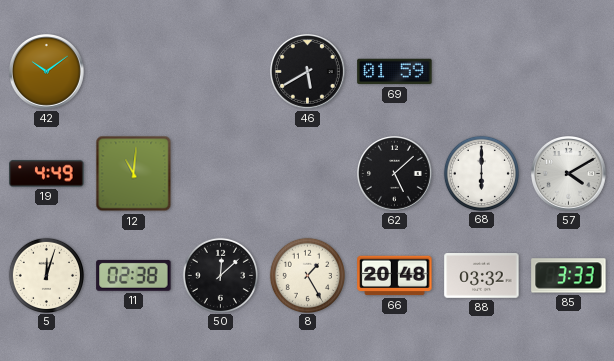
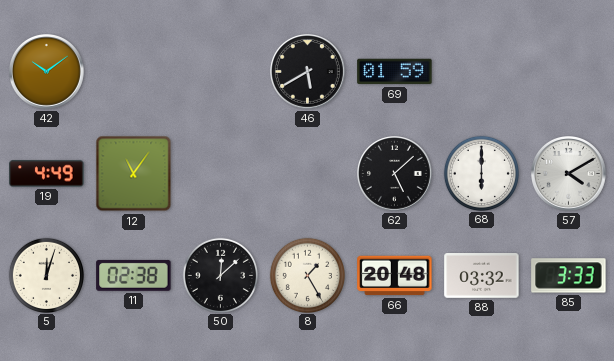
12: 11:01 -> 11:06
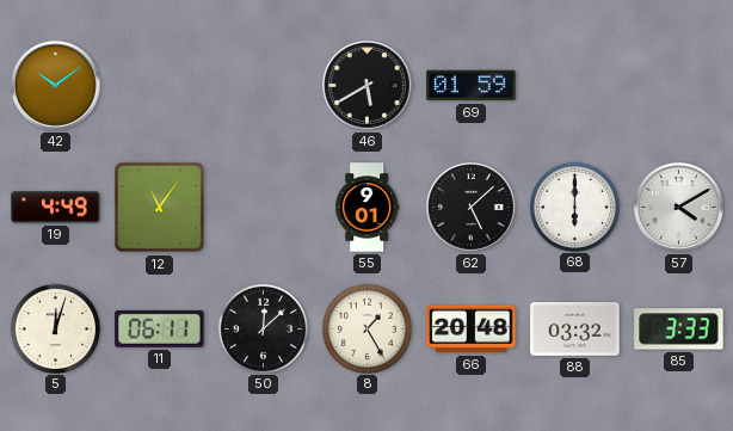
55: none -> 9:01
11: 02:38 -> 06:11
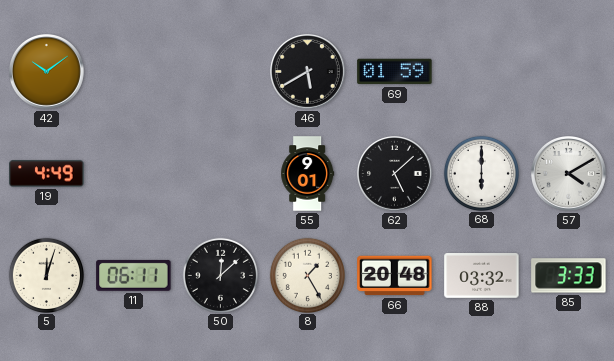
12: 11:06 -> none
